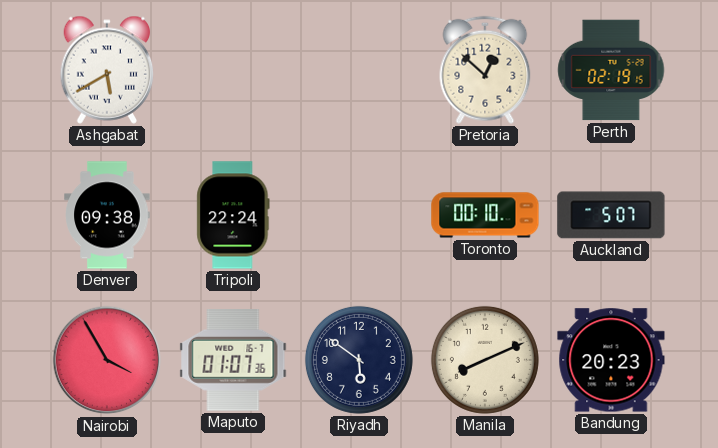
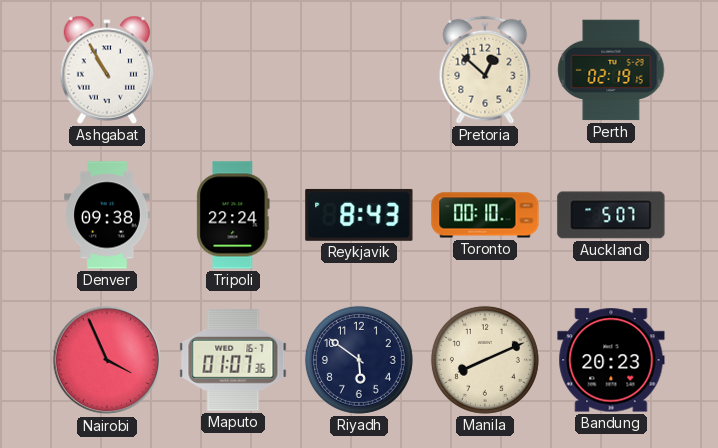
Ashgabat: 5:40 -> 10:55
Reykjavik: none -> 8:43
Nairobi: 3:55 -> 3:56
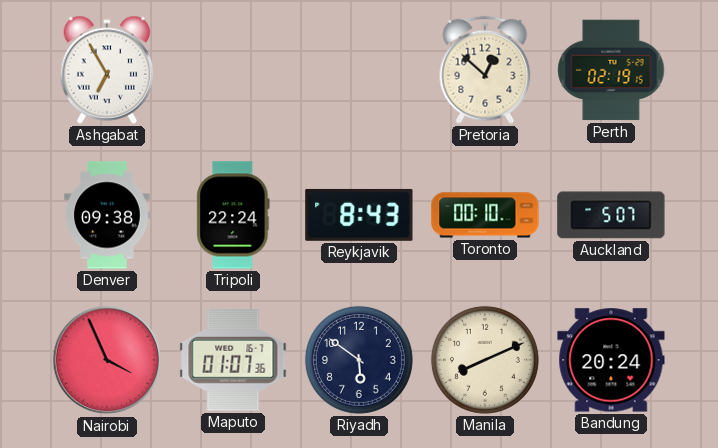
Ashgabat: 10:55 -> 6:55
Bandung: 20:23 -> 20:24
